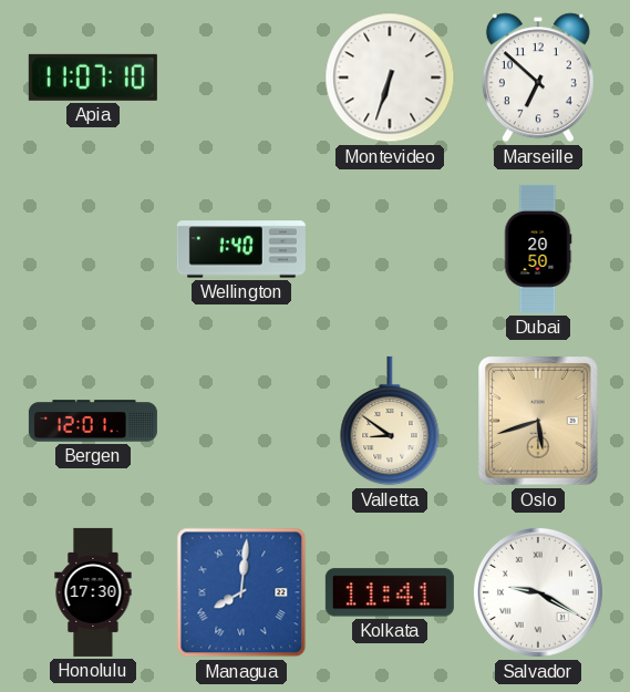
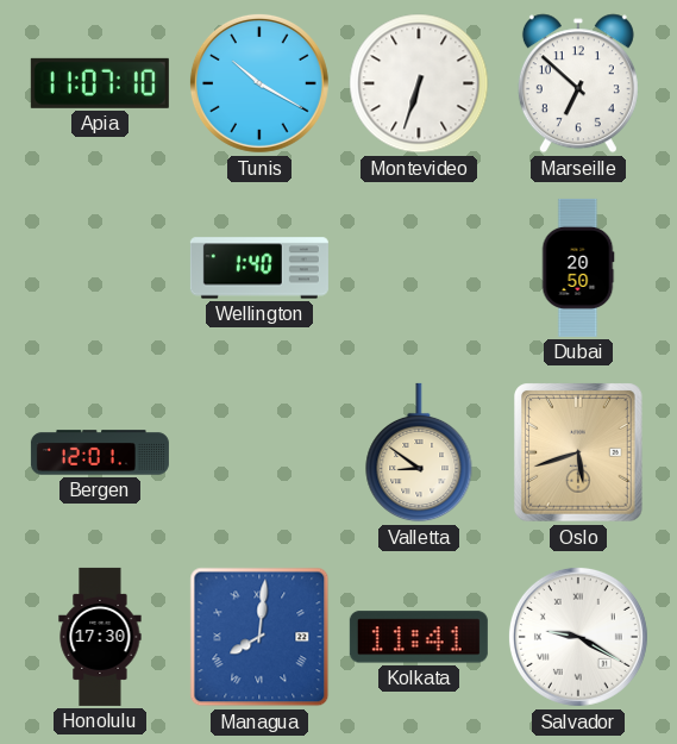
Tunis: none -> 10:20
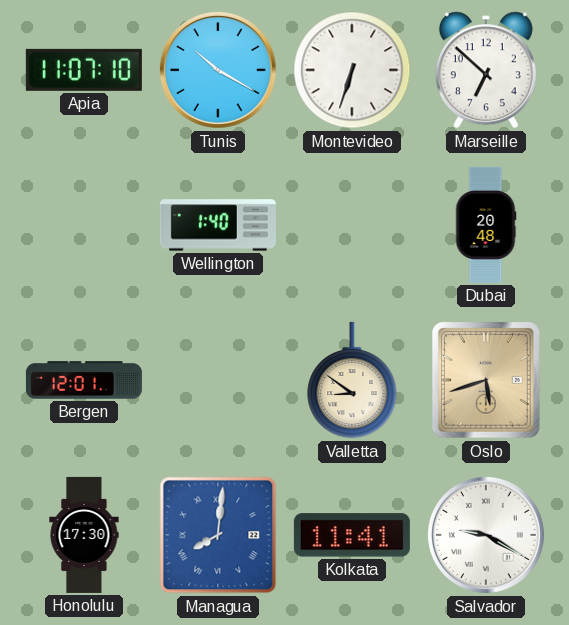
Dubai: 20:50 -> 20:48
